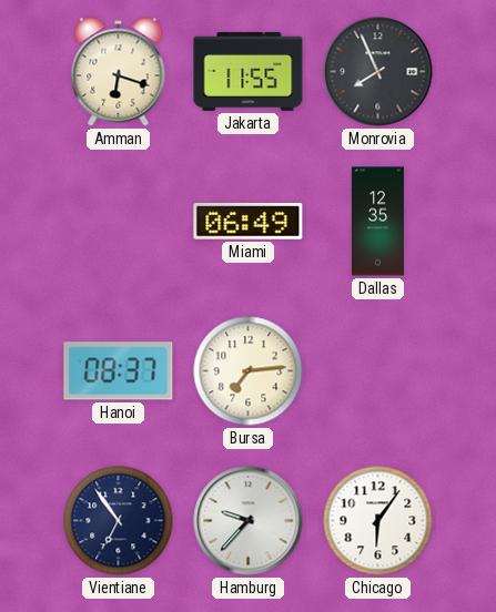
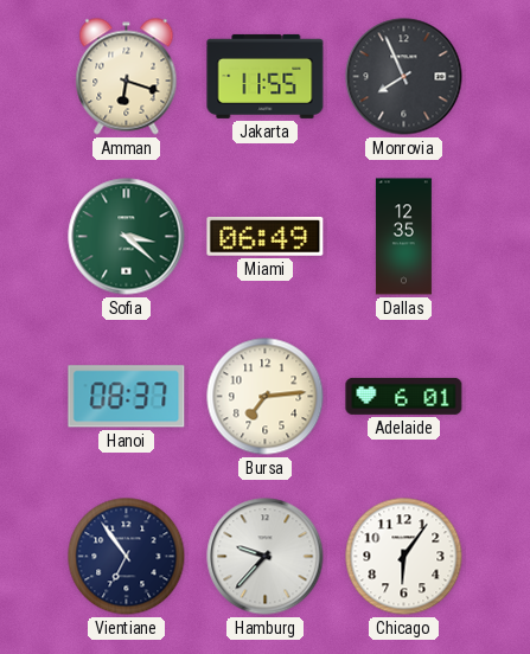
Sofia: none -> 3:22
Adelaide: none -> 6:01
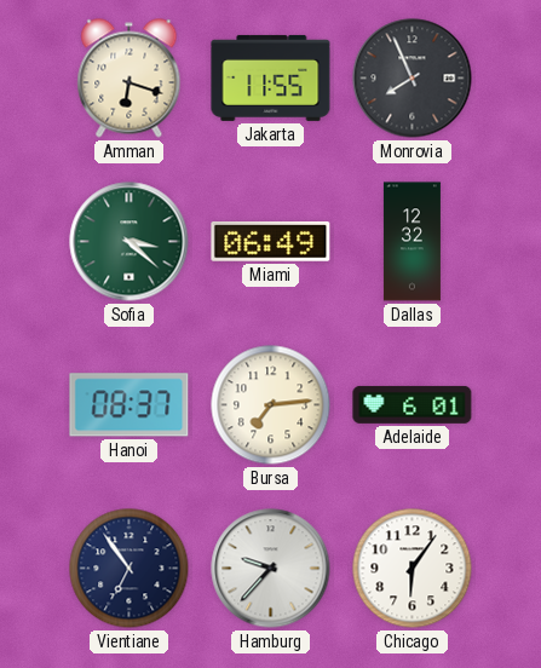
Dallas: 12:35 -> 12:32
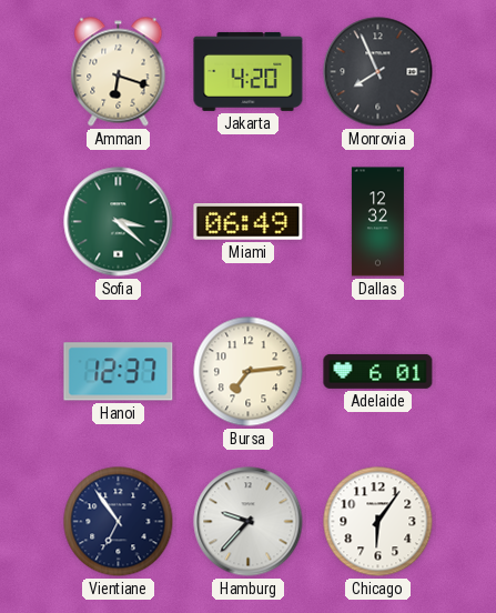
Jakarta: 11:55 -> 4:20
Hanoi: 08:37 -> 12:37
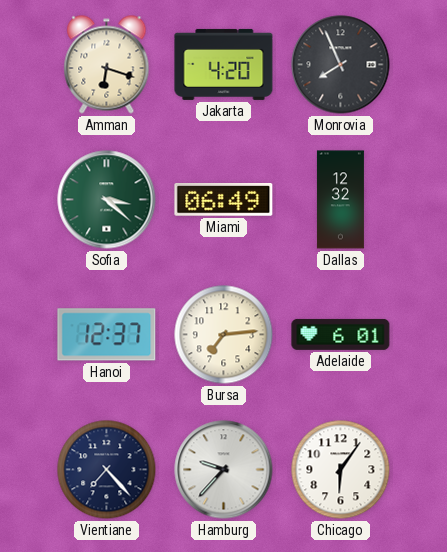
Vientiane: 6:54 -> 7:23
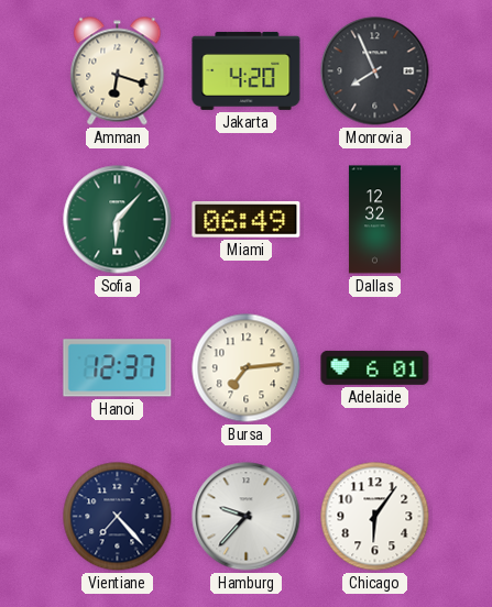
Sofia: 3:22 -> 6:07
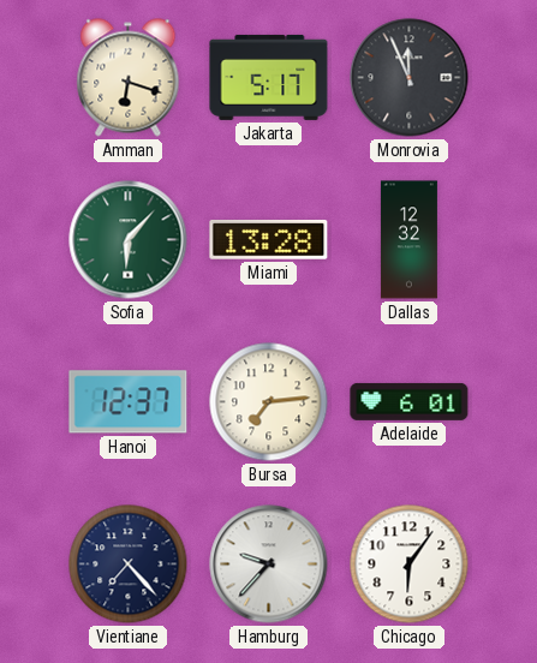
Jakarta: 4:20 -> 5:17
Monrovia: 7:56 -> 11:56
Miami: 06:49 -> 13:28
